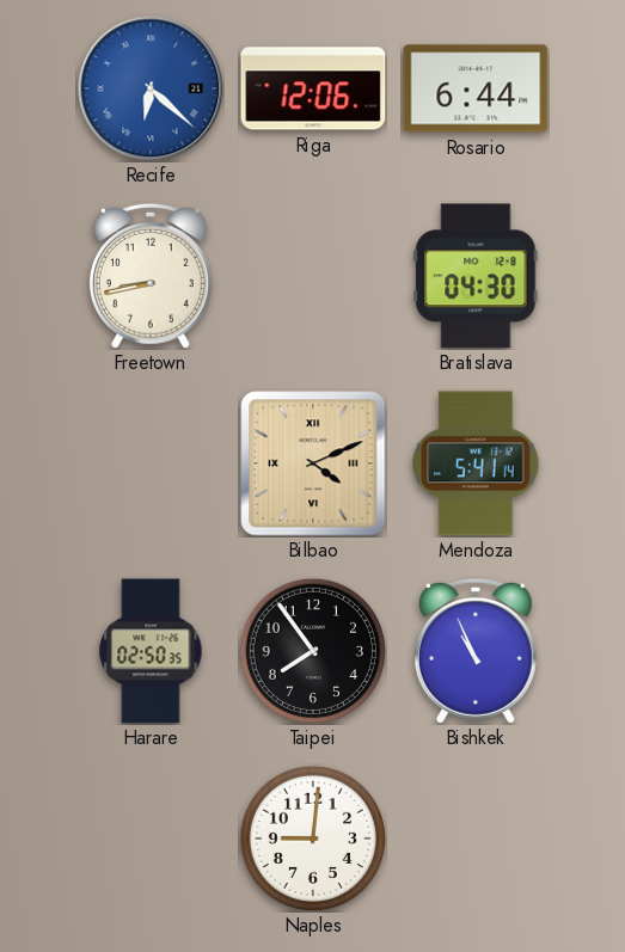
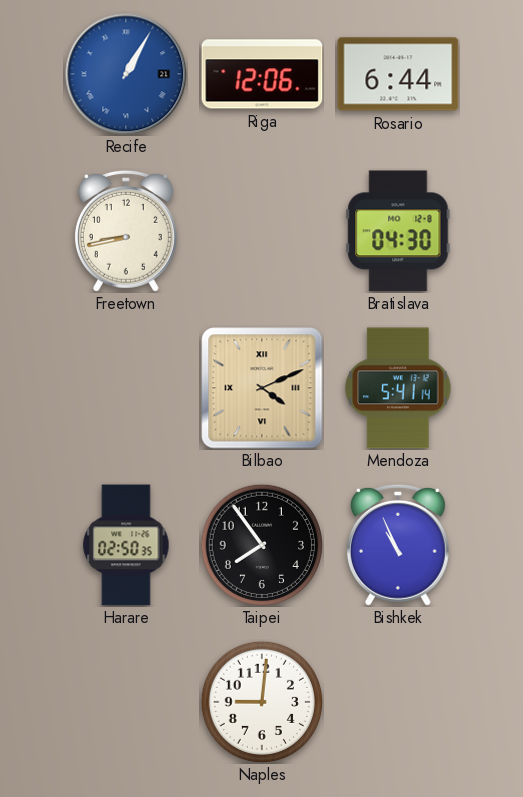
Recife: 6:22 -> 1:05
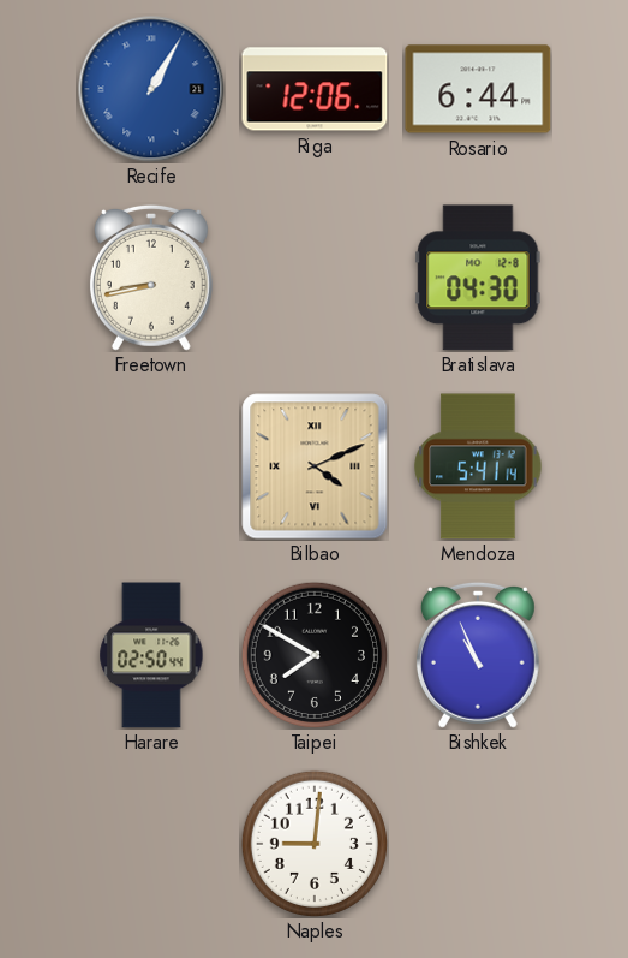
Harare: 02:50:35 -> 02:50:44
Taipei: 7:54 -> 7:50
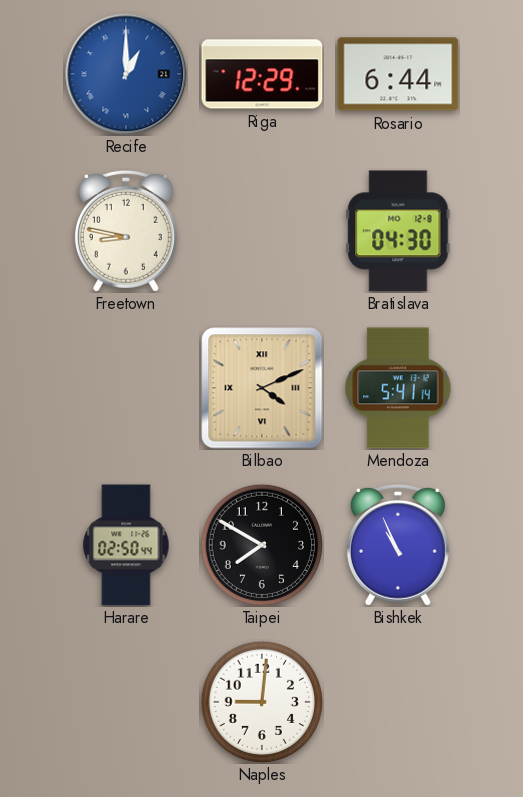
Recife: 1:05 -> 1:00
Riga: 12:06 -> 12:29
Freetown: 8:43 -> 8:47
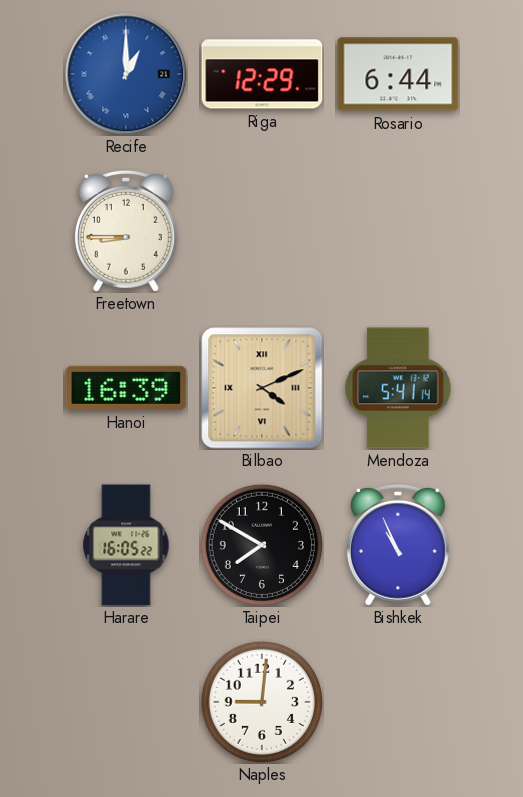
Freetown: 8:47 -> 8:45
Bratislava: 04:30 -> none
Hanoi: none -> 16:39
Harare: 02:50 -> 16:05
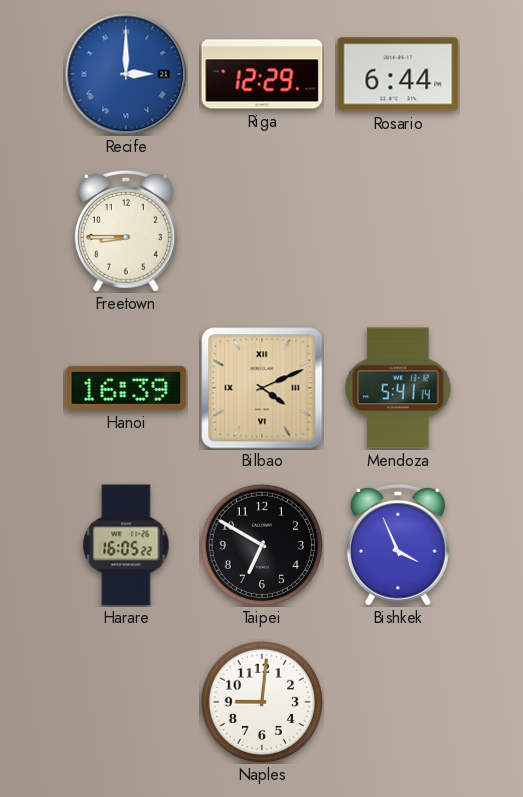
Recife: 1:00 -> 3:00
Taipei: 7:50 -> 6:50
Bishkek: 10:56 -> 3:56
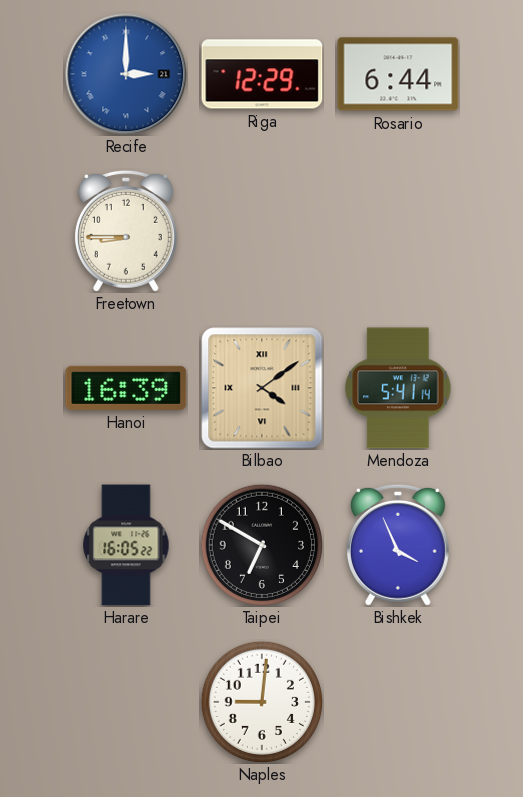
Bilbao: 4:11 -> 4:09
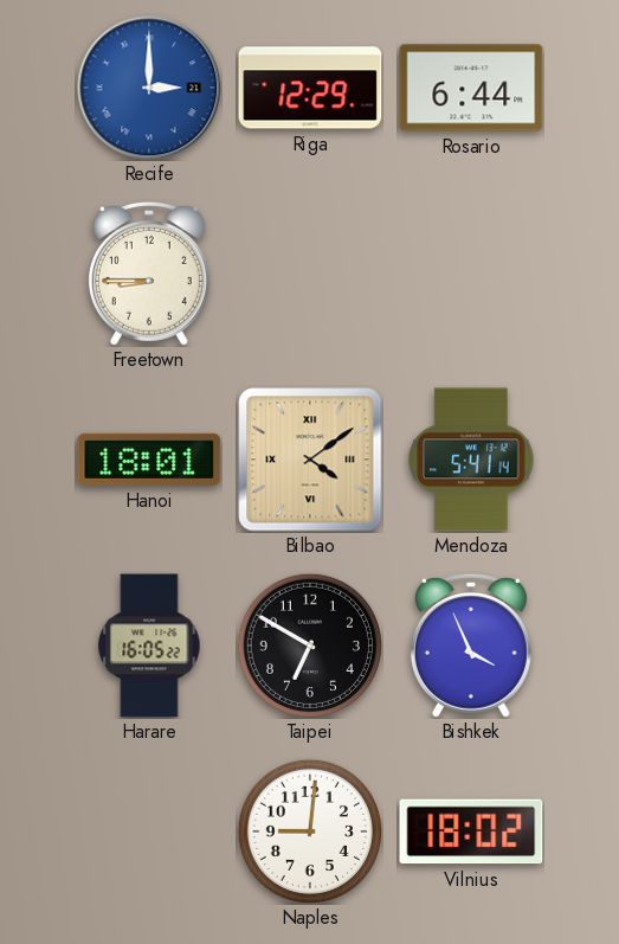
Hanoi: 16:39 -> 18:01
Vilnius: none -> 18:02
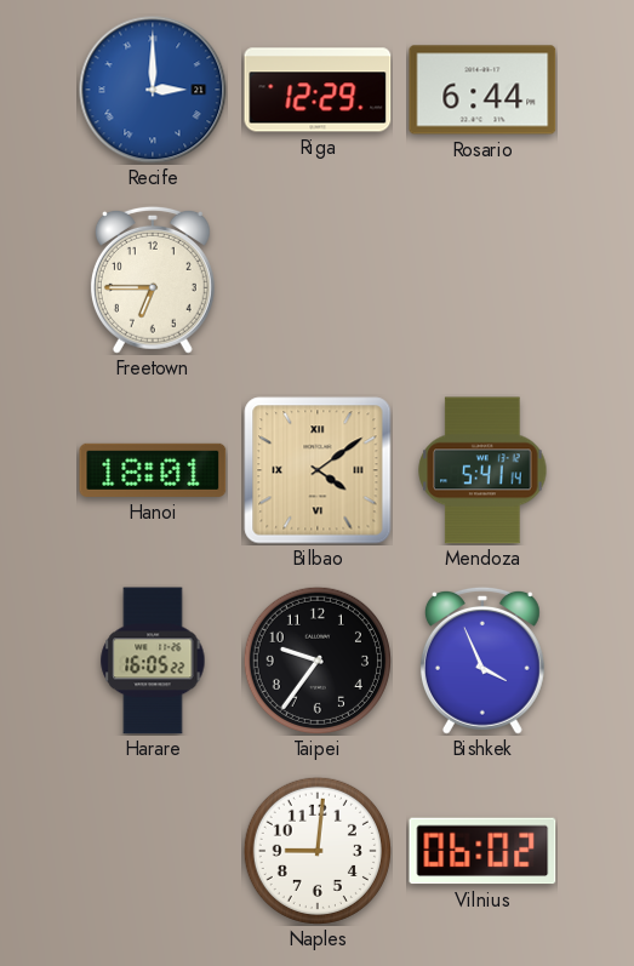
Freetown: 8:45 -> 6:45
Taipei: 6:50 -> 9:36
Vilnius: 18:02 -> 06:02
